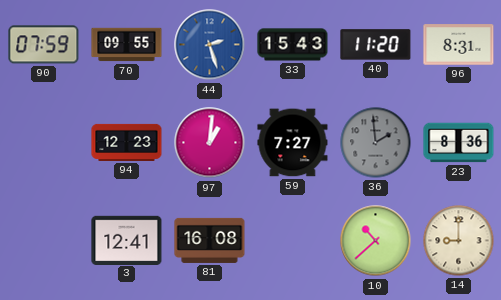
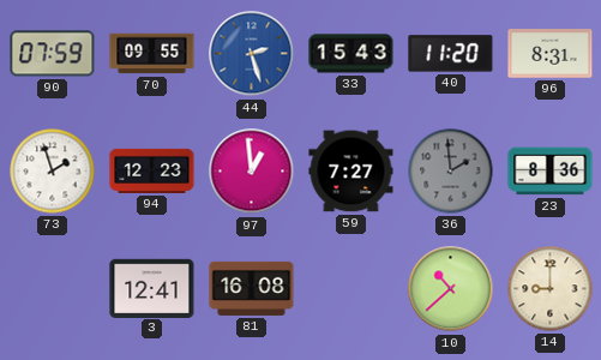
73: none -> 1:57
97: 1:01 -> 12:59
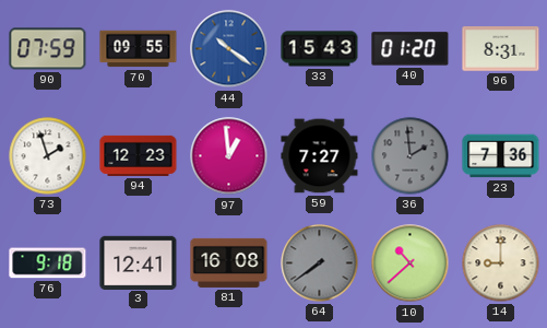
44: 2:27 -> 10:21
40: 11:20 -> 01:20
23: 8:36 -> 7:36
76: none -> 9:18
64: none -> 7:39
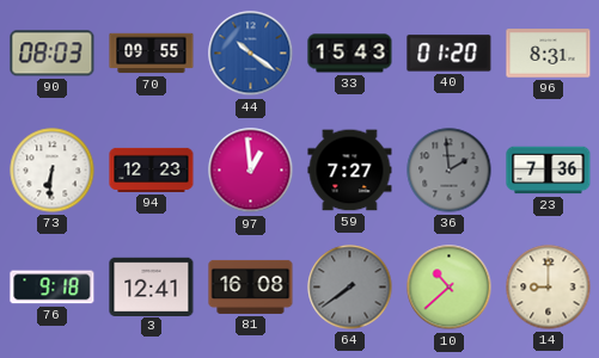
90: 07:59 -> 08:03
73: 1:57 -> 6:31
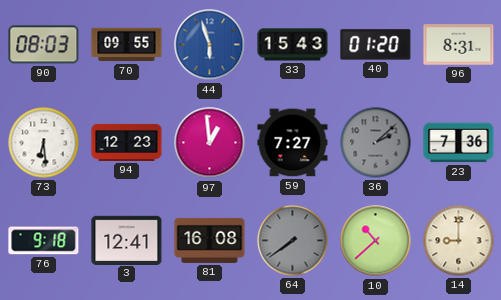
44: 10:21 -> 5:57
73: 6:31 -> 6:29
36: 1:59 -> 2:08
